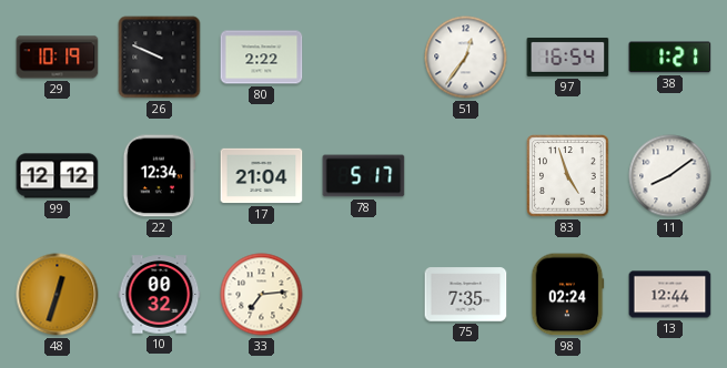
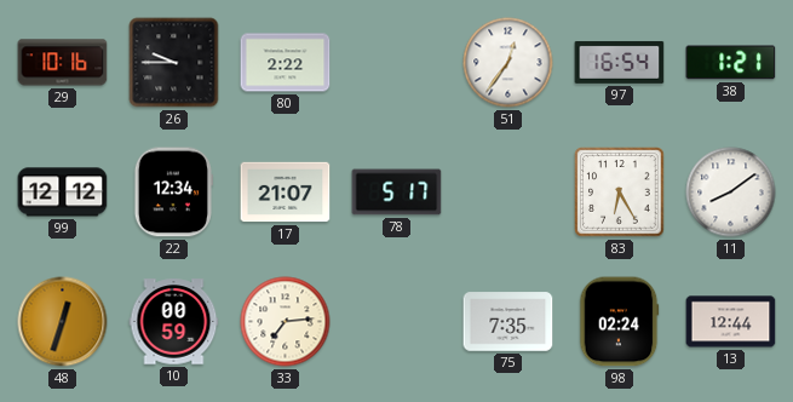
29: 10:19 -> 10:16
26: 9:49 -> 9:45
17: 21:04 -> 21:07
83: 4:57 -> 6:25
10: 00:32 -> 00:59
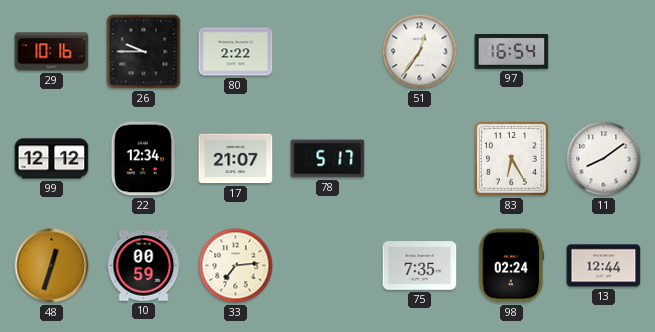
38: 1:21 -> none
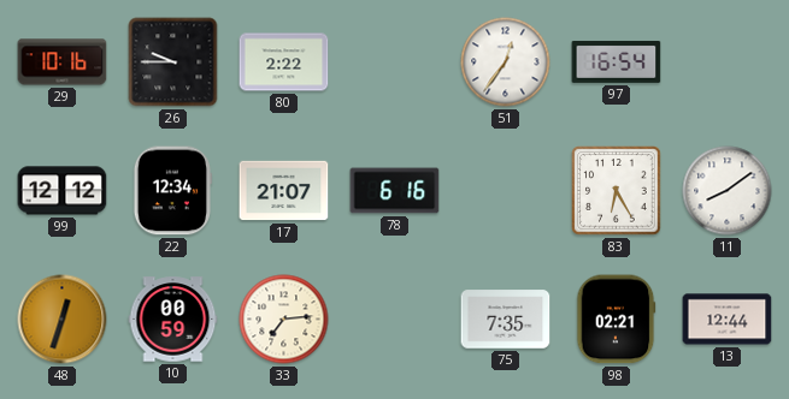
78: 5:17 -> 6:16
98: 02:24 -> 02:21
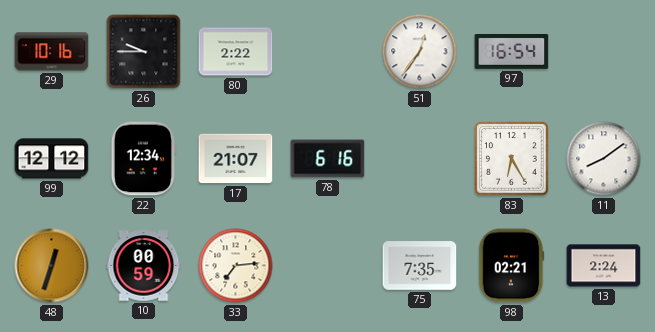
13: 12:44 -> 2:24
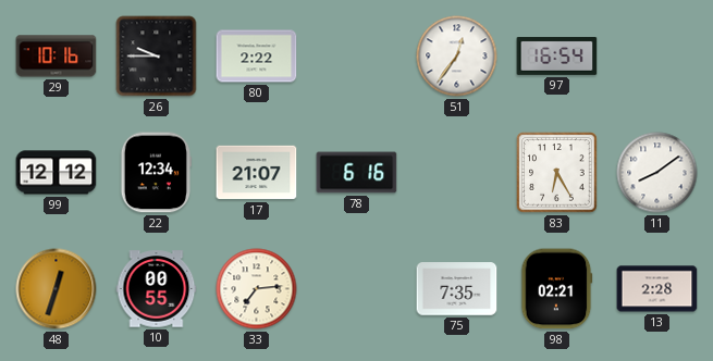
10: 00:59 -> 00:55
13: 2:24 -> 2:28
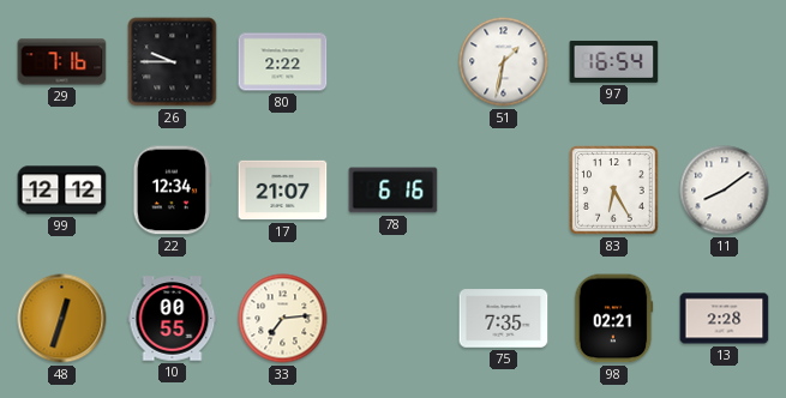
29: 10:16 -> 7:16
51: 12:36 -> 1:32
